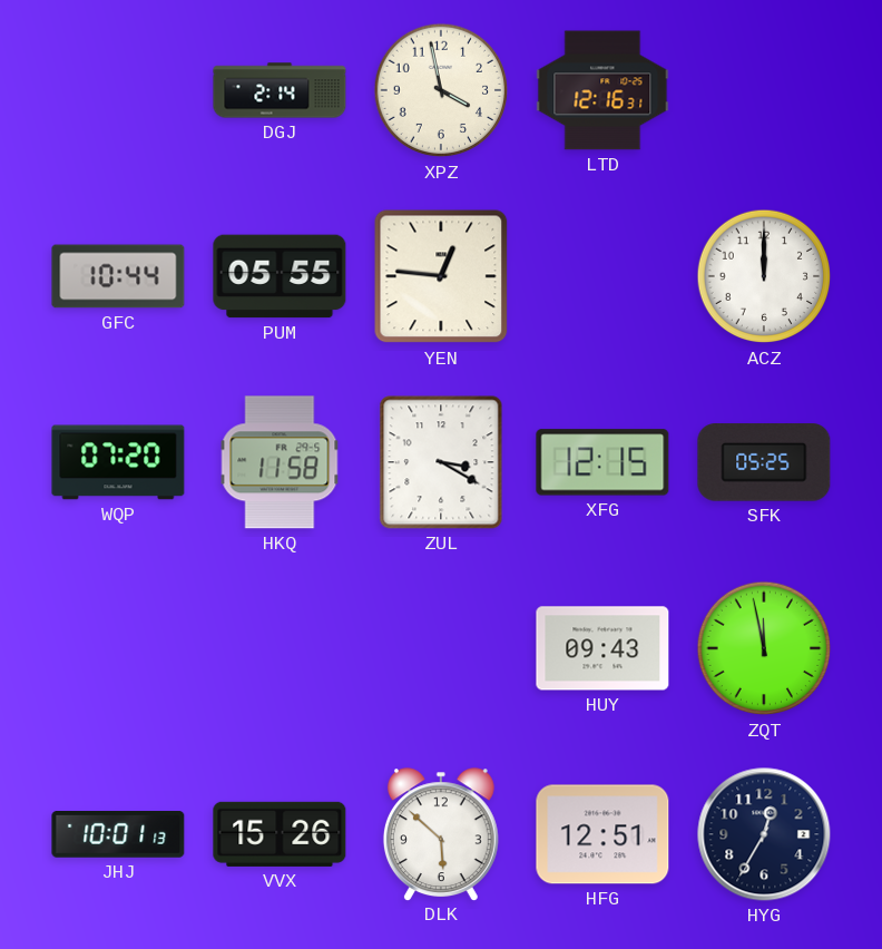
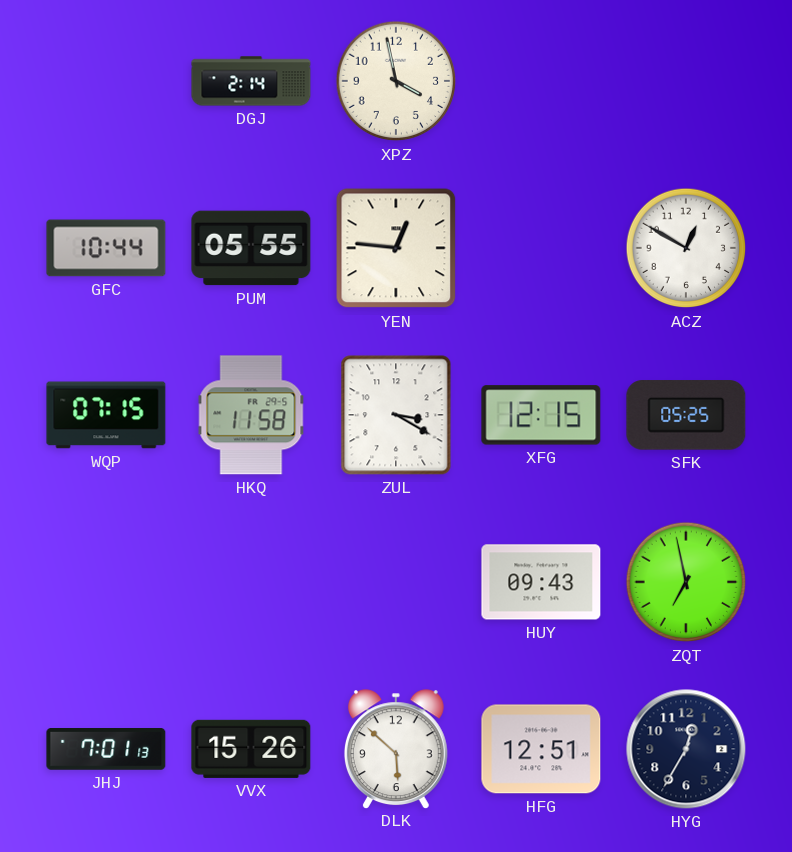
LTD: 12:16 -> none
ACZ: 12:00 -> 12:50
WQP: 07:20 -> 07:15
ZQT: 11:58 -> 6:58
JHJ: 10:01 -> 7:01
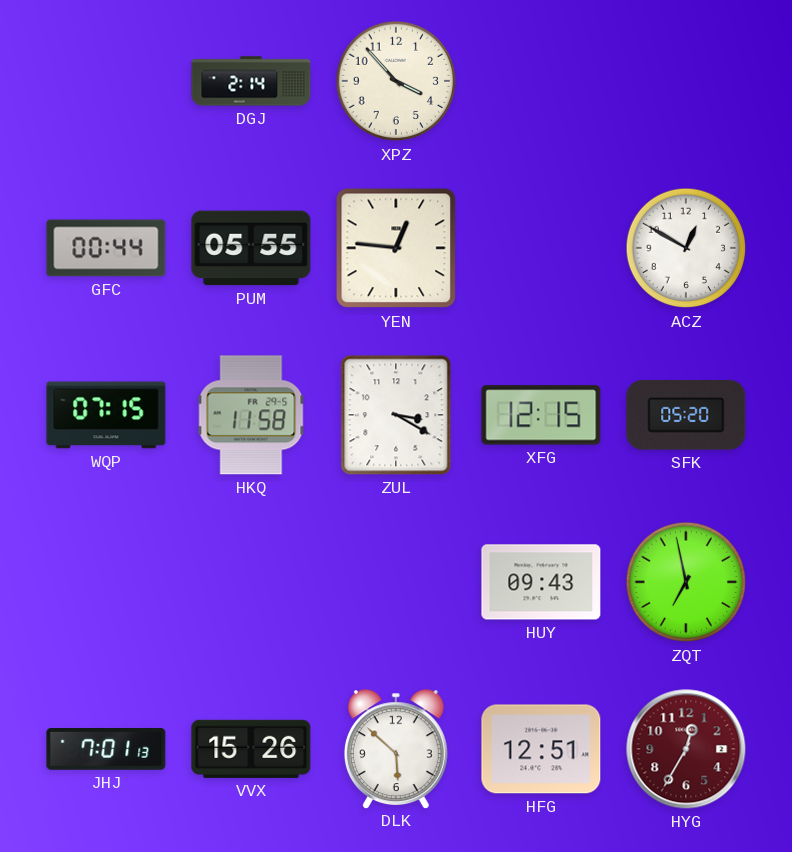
XPZ: 3:58 -> 3:53
GFC: 10:44 -> 00:44
SFK: 05:25 -> 05:20
HYG dial: navy -> burgundy
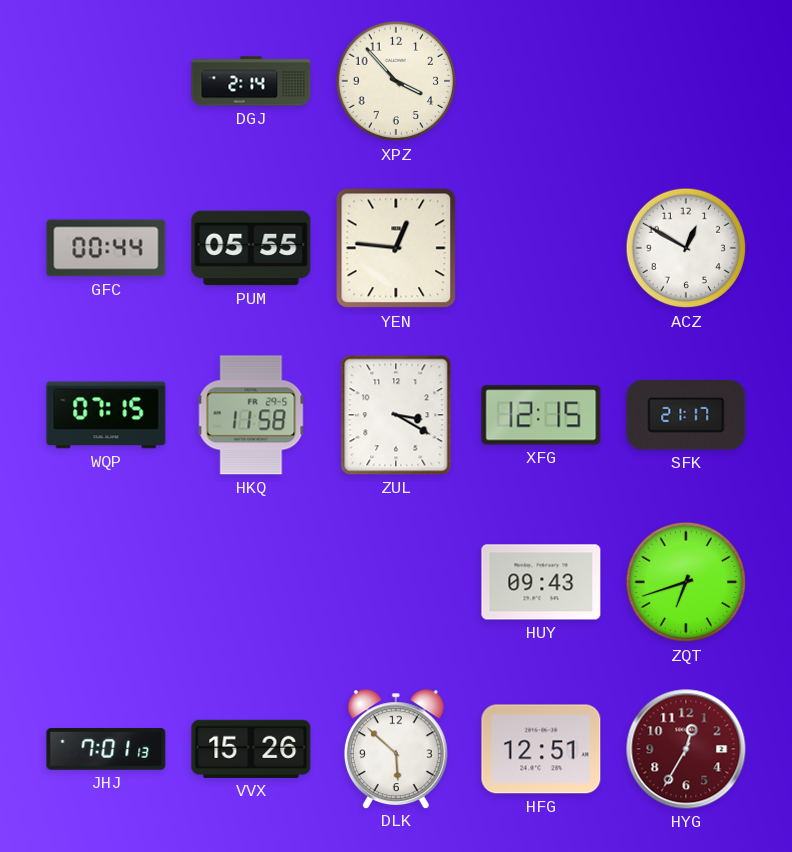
SFK: 05:20 -> 21:17
ZQT: 6:58 -> 6:42
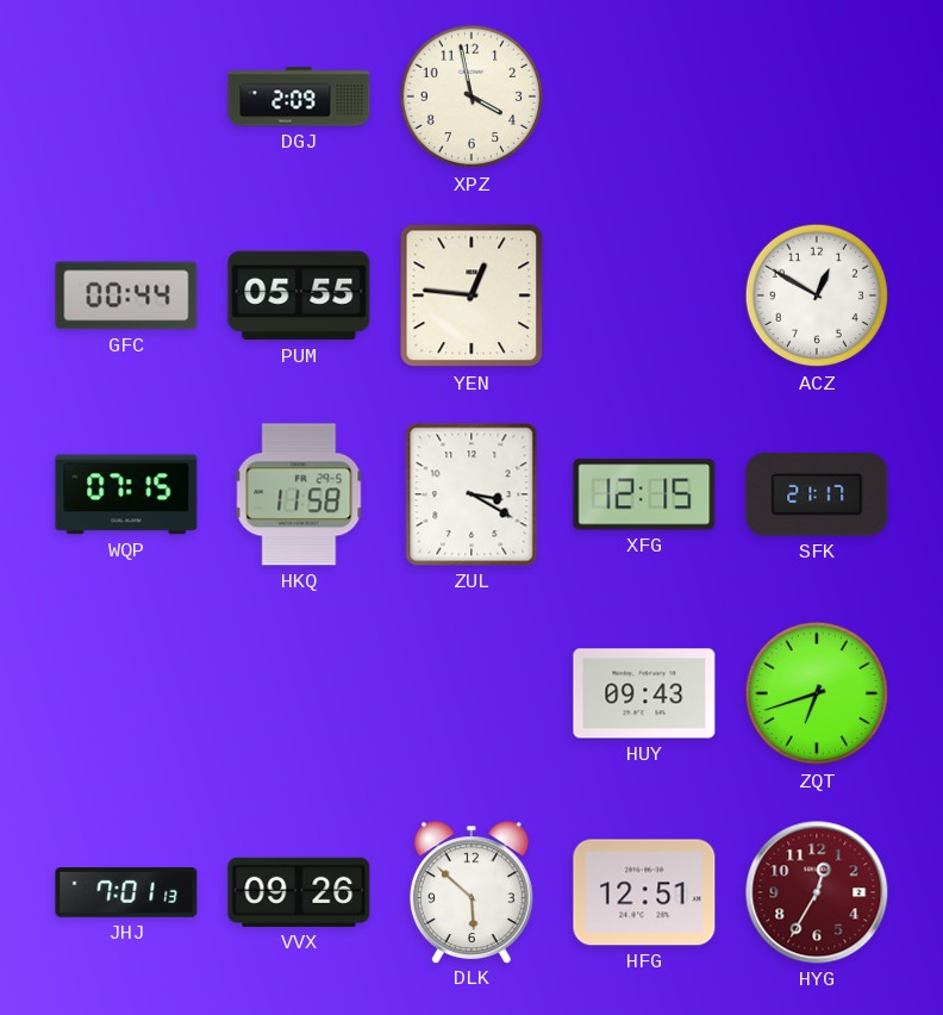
DGJ: 2:14 -> 2:09
XPZ: 3:53 -> 3:58
VVX: 15:26 -> 09:26
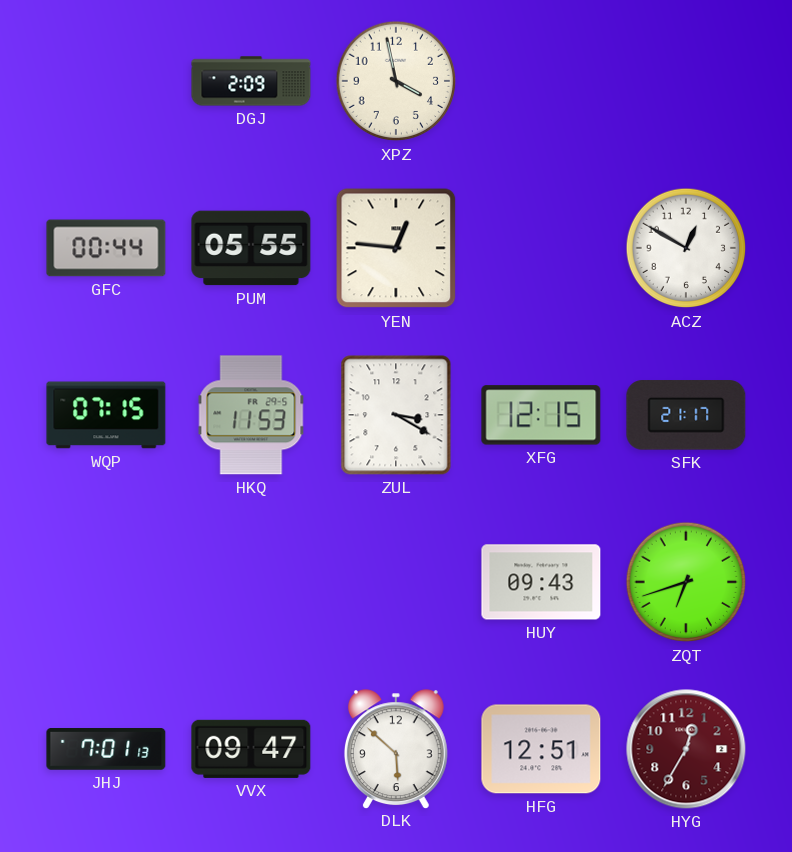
HKQ: 11:58 -> 11:53
VVX: 09:26 -> 09:47
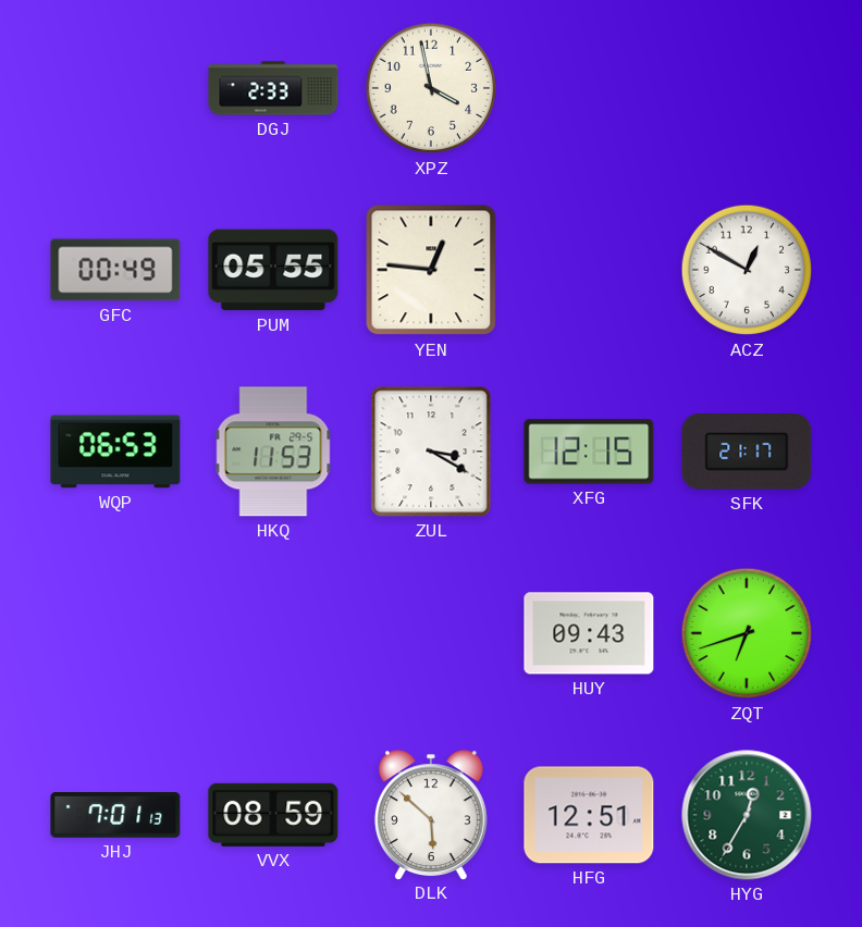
DGJ: 2:09 -> 2:33
GFC: 00:44 -> 00:49
WQP: 07:15 -> 06:53
VVX: 09:47 -> 08:59
HYG dial: burgundy -> green
